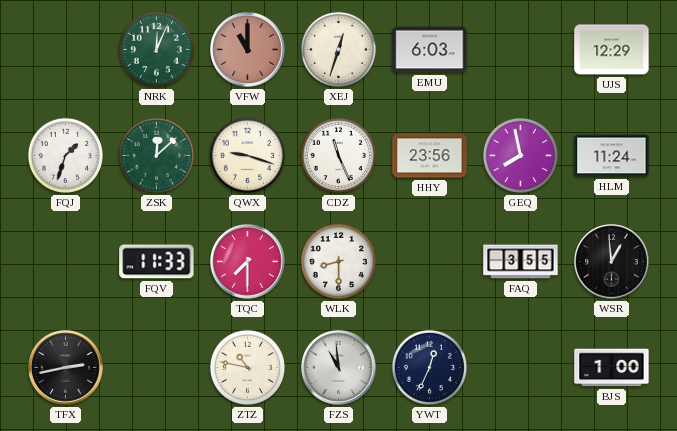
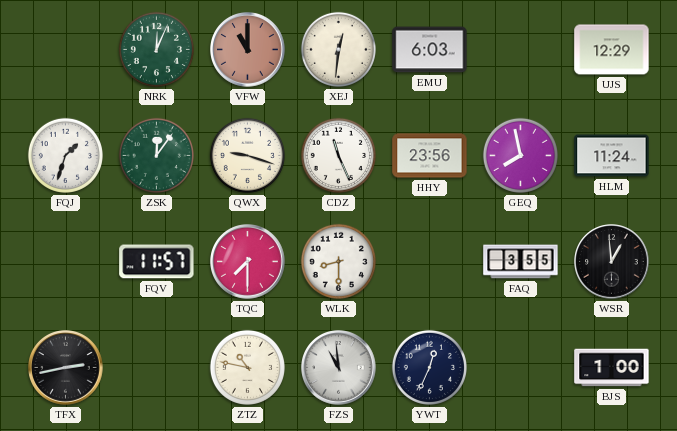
XEJ: 12:33 -> 12:31
ZSK: 12:08 -> 12:06
FQV: 11:33 -> 11:57
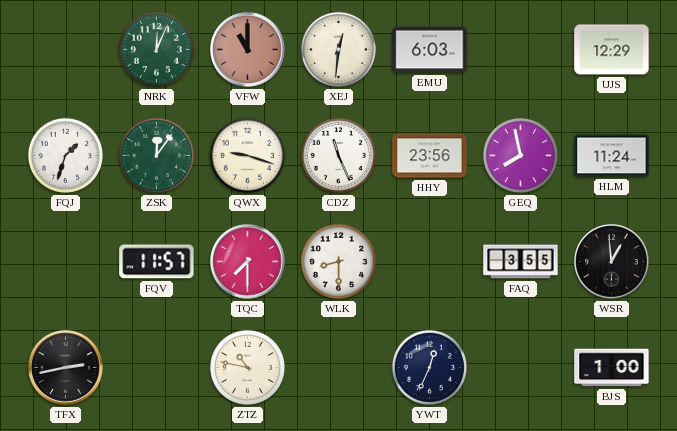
FZS: 10:59 -> none
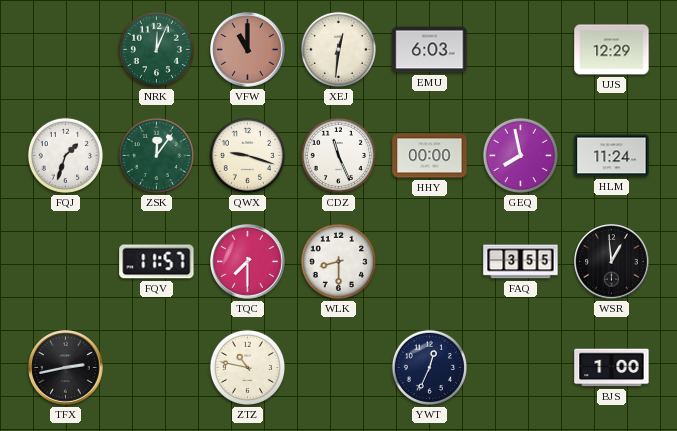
HHY: 23:56 -> 00:00
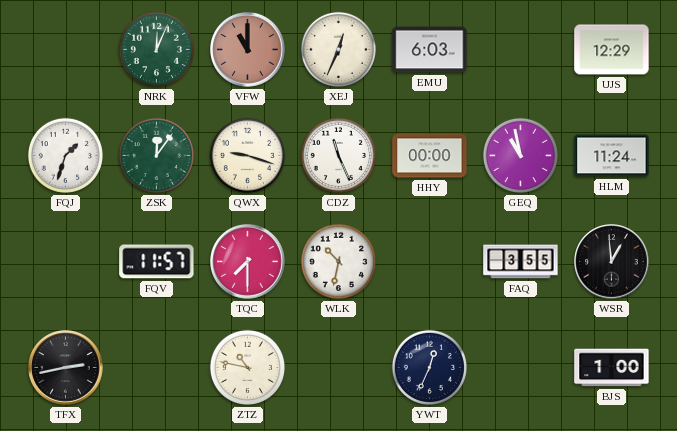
XEJ: 12:31 -> 12:34
GEQ: 7:58 -> 10:58
WLK: 8:30 -> 10:32
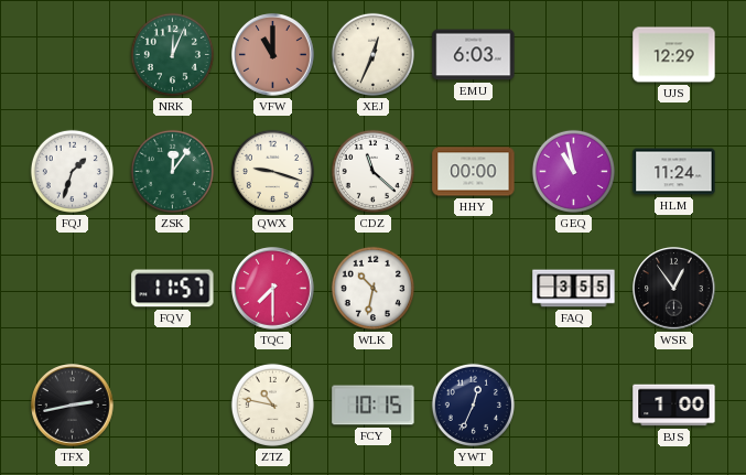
CDZ: 11:26 -> 11:22
WSR: 12:59 -> 12:54
FCY: none -> 10:15
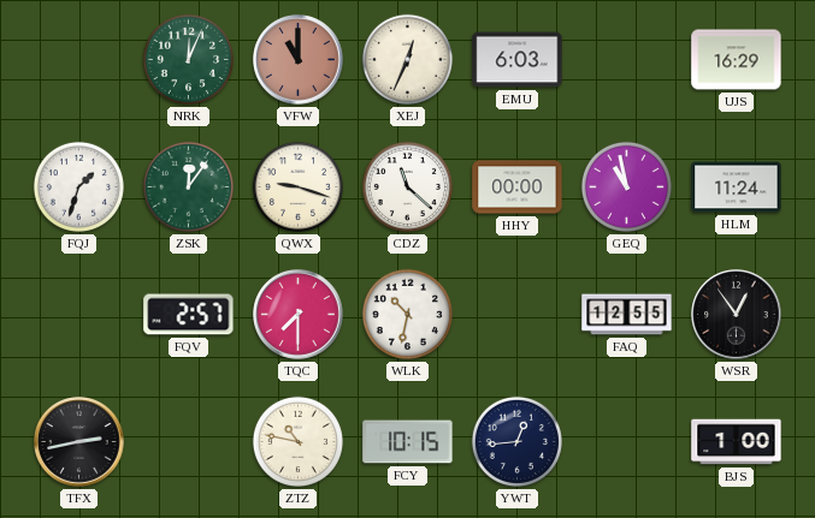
UJS: 12:29 -> 16:29
FQV: 11:57 -> 2:57
FAQ: 3:55 -> 12:55
YWT: 12:34 -> 12:44
